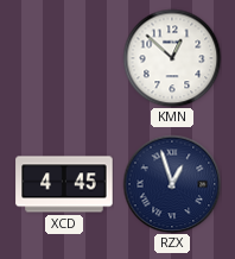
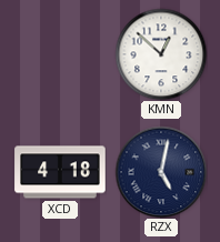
XCD: 4:45 -> 4:18
RZX: 12:57 -> 5:02
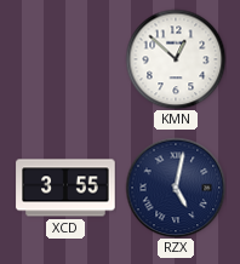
XCD: 4:18 -> 3:55
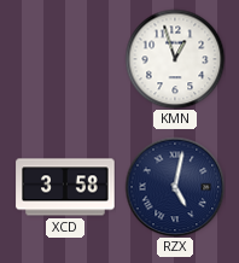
KMN: 12:52 -> 12:57
XCD: 3:55 -> 3:58
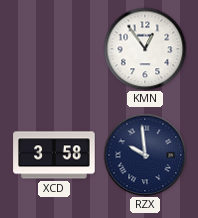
KMN: 12:57 -> 12:54
RZX: 5:02 -> 9:59
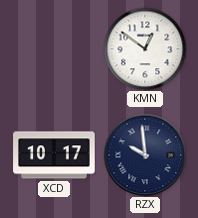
KMN: 12:54 -> 12:51
XCD: 3:58 -> 10:17
